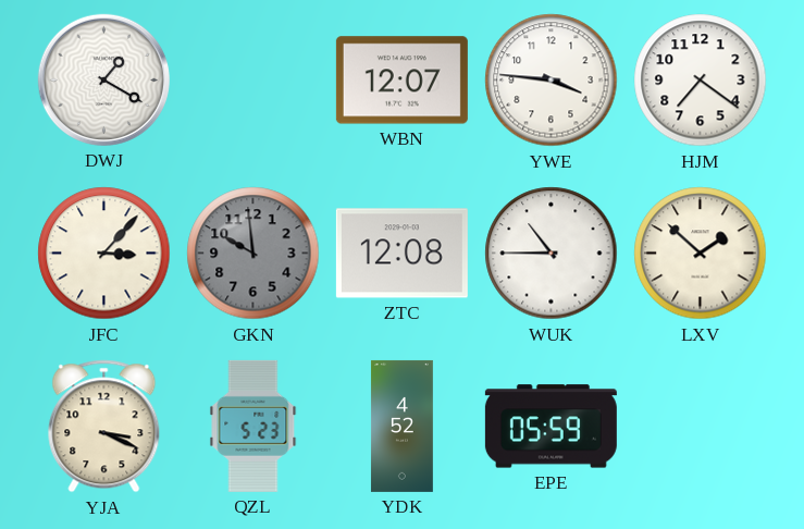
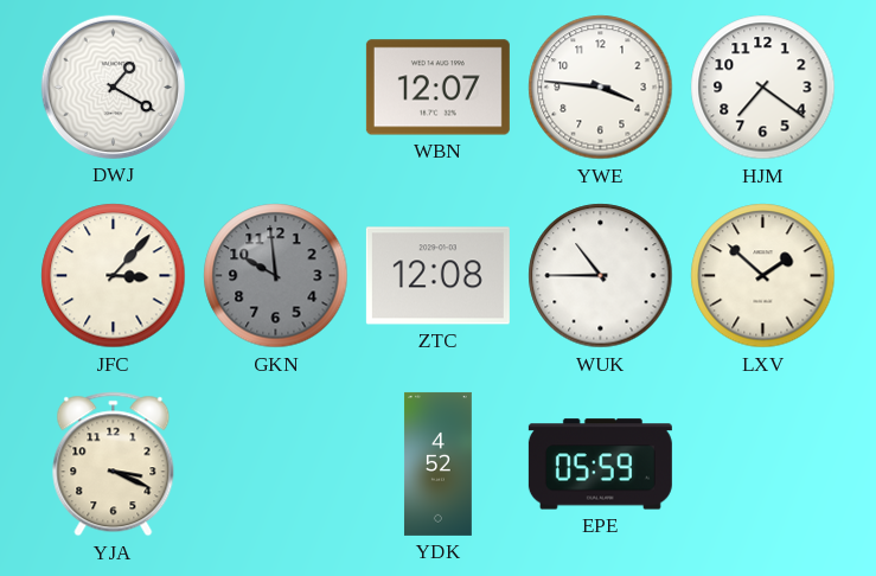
QZL: 5:23 -> none
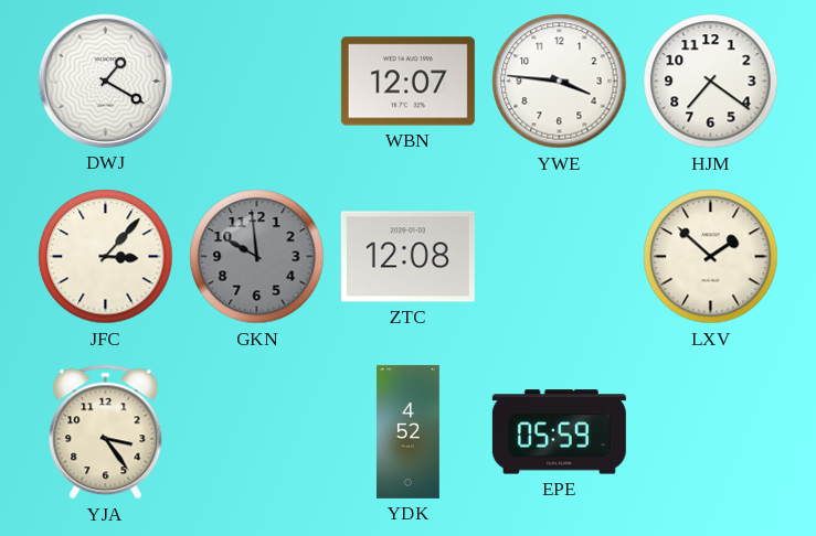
WUK: 10:45 -> none
YJA: 3:19 -> 3:24
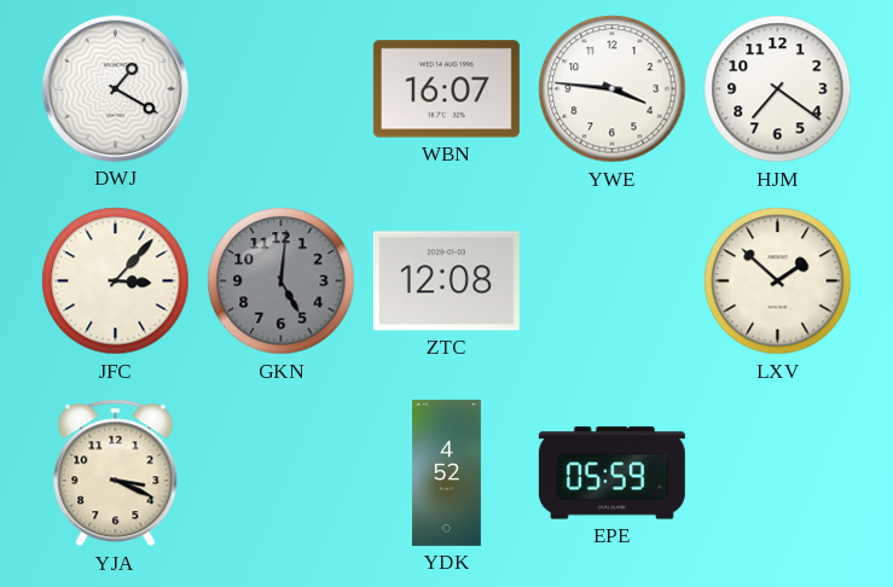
WBN: 12:07 -> 16:07
GKN: 9:59 -> 5:01
YJA: 3:24 -> 3:19
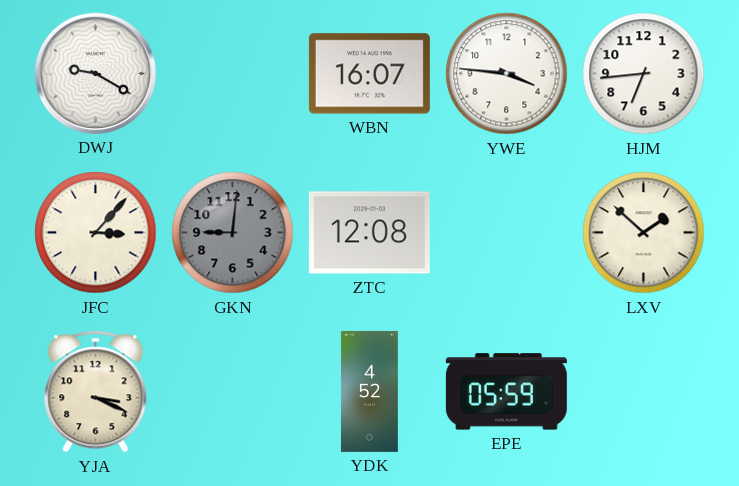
DWJ: 1:20 -> 9:20
HJM: 7:21 -> 6:44
GKN: 5:01 -> 9:01
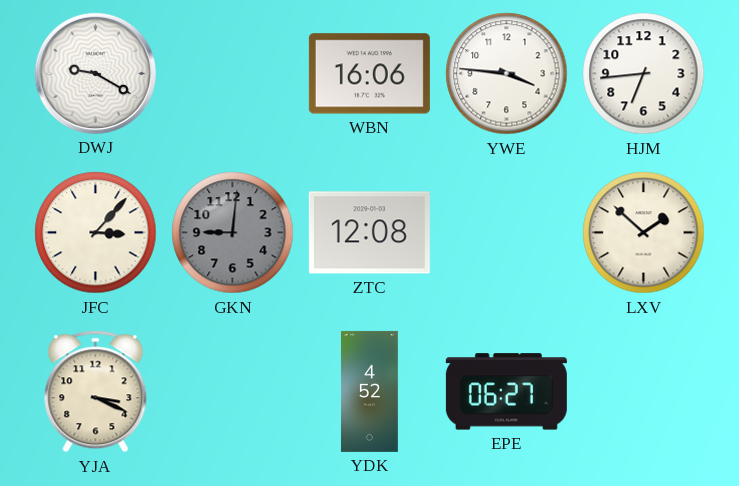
WBN: 16:07 -> 16:06
EPE: 05:59 -> 06:27
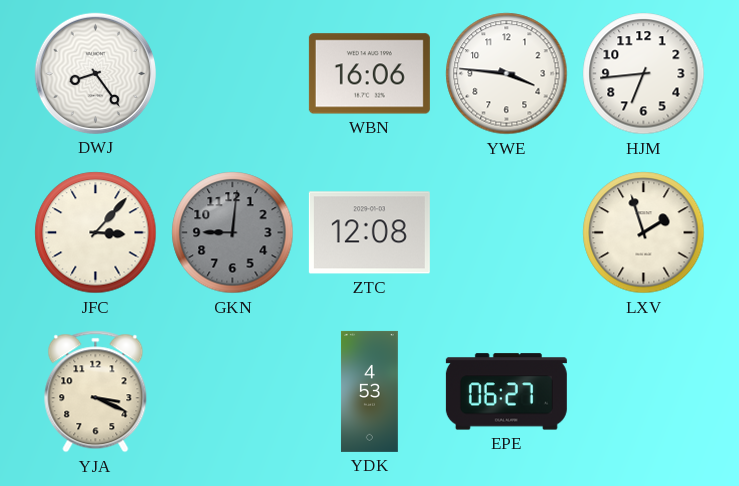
DWJ: 9:20 -> 8:24
LXV: 1:52 -> 1:57
YDK: 4:52 -> 4:53
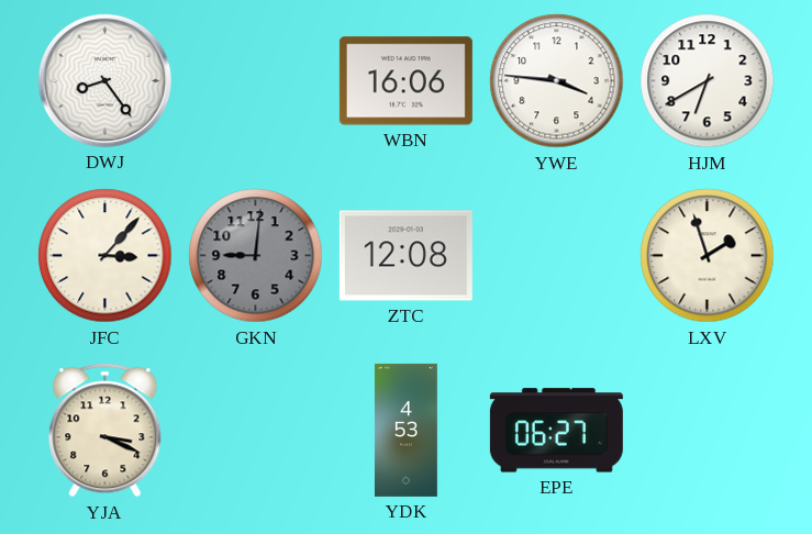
HJM: 6:44 -> 6:40
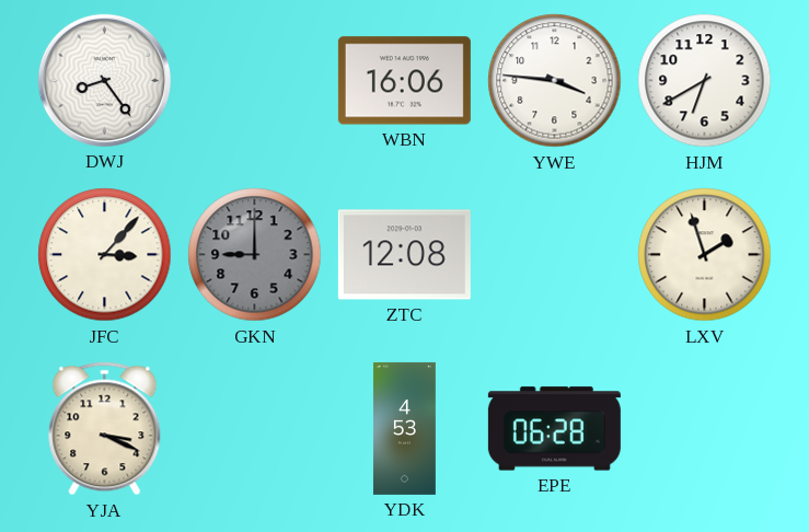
GKN: 9:01 -> 9:00
EPE: 06:27 -> 06:28
